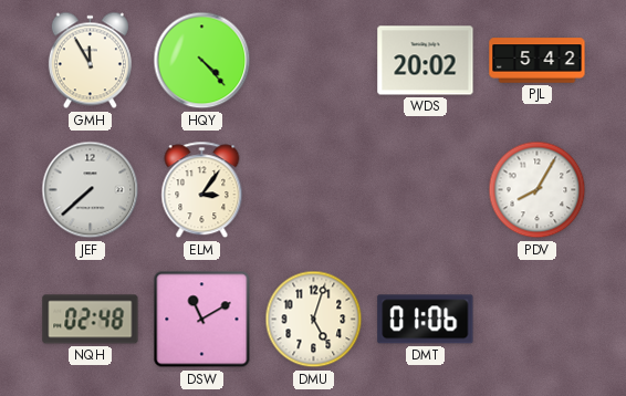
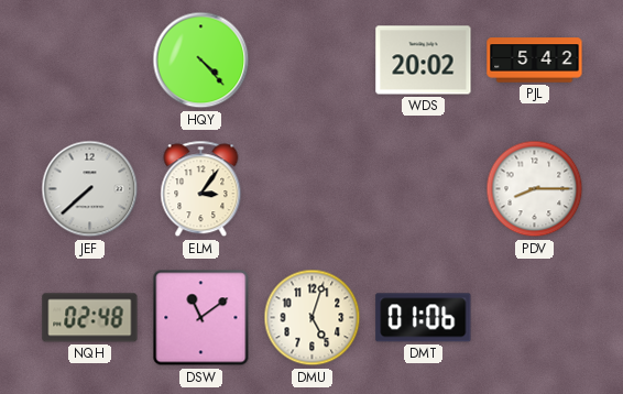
GMH: 11:55 -> none
PDV: 8:05 -> 8:15
DSW: 11:10 -> 11:09
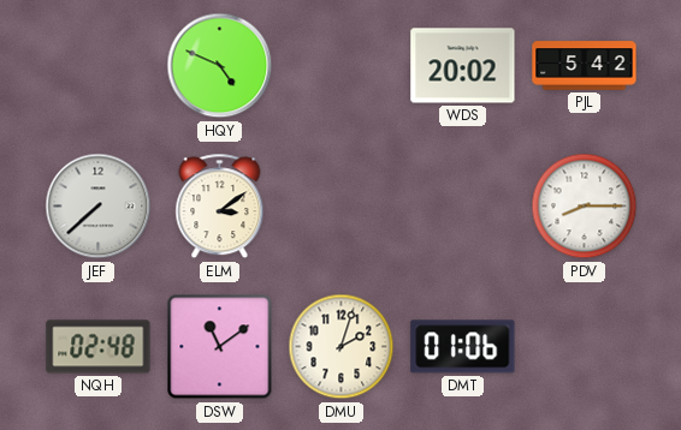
HQY: 4:23 -> 4:49
ELM: 3:06 -> 3:09
DMU: 5:03 -> 2:03
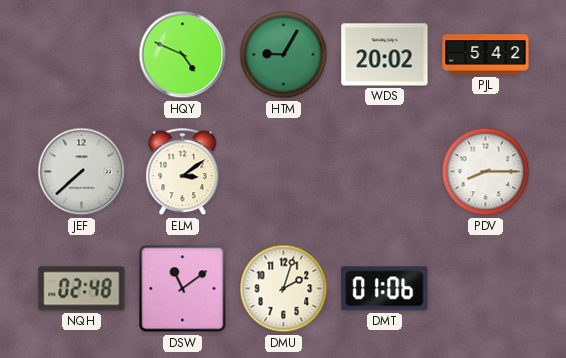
HTM: none -> 9:05
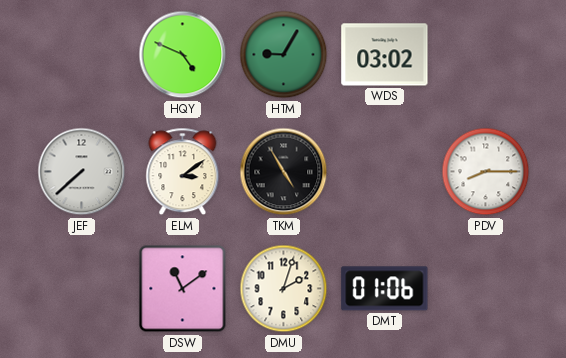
WDS: 20:02 -> 03:02
PJL: 5:42 -> none
TKM: none -> 4:55
NQH: 02:48 -> none
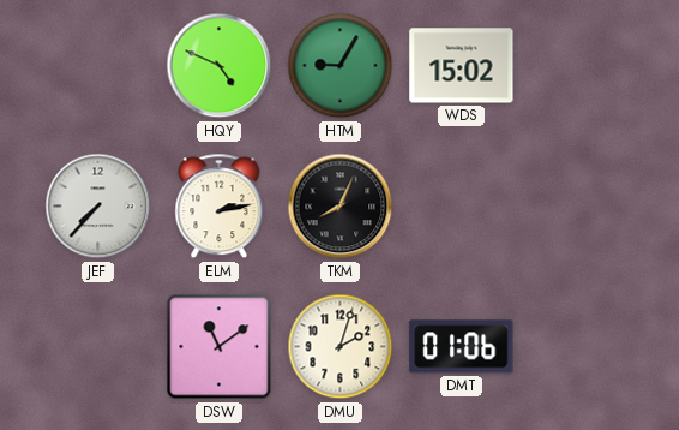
WDS: 03:02 -> 15:02
JEF: 7:38 -> 7:37
ELM: 3:09 -> 2:13
TKM: 4:55 -> 8:04
PDV: 8:15 -> none
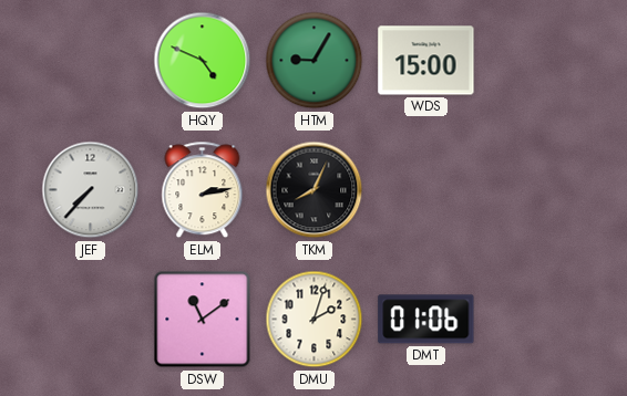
WDS: 15:02 -> 15:00
